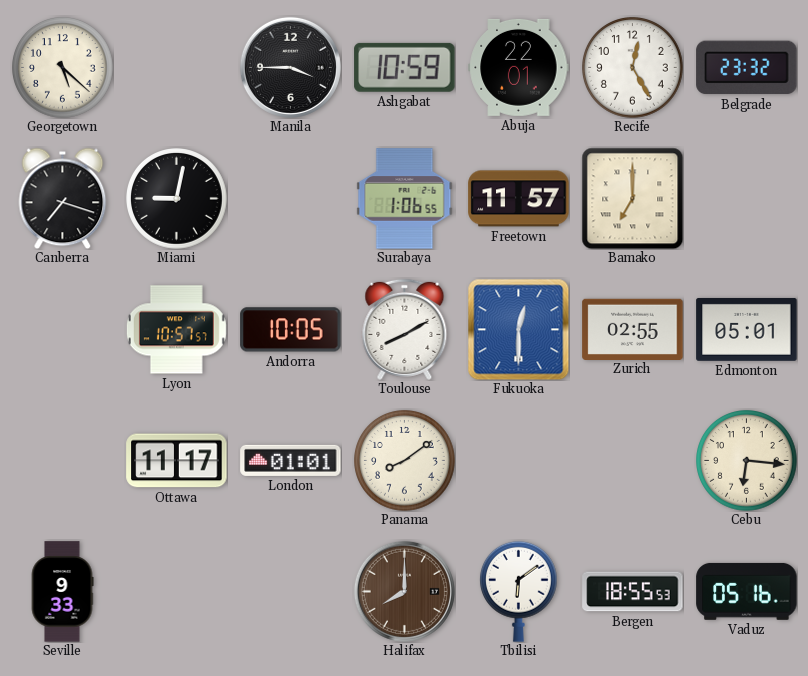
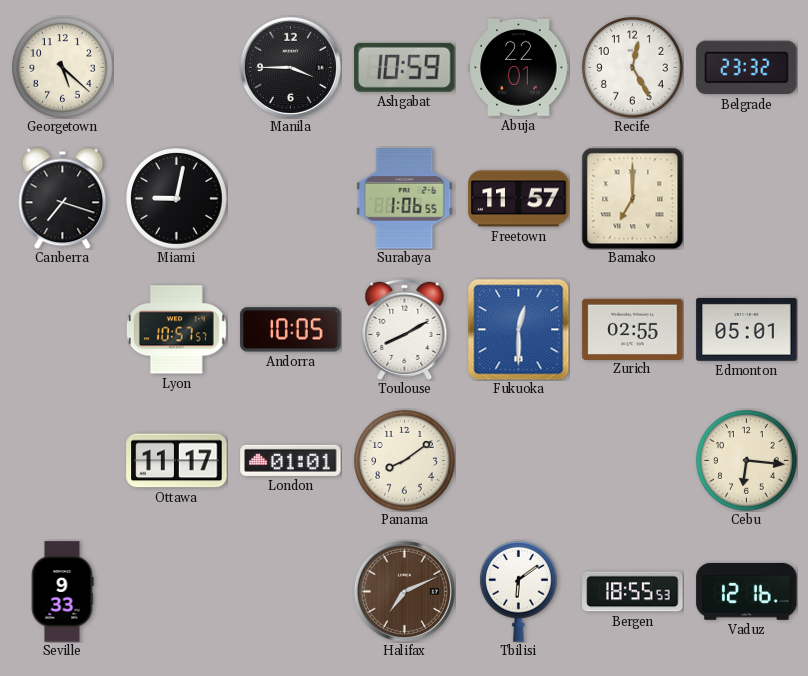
Halifax: 8:00 -> 7:11
Vaduz: 05:16 -> 12:16
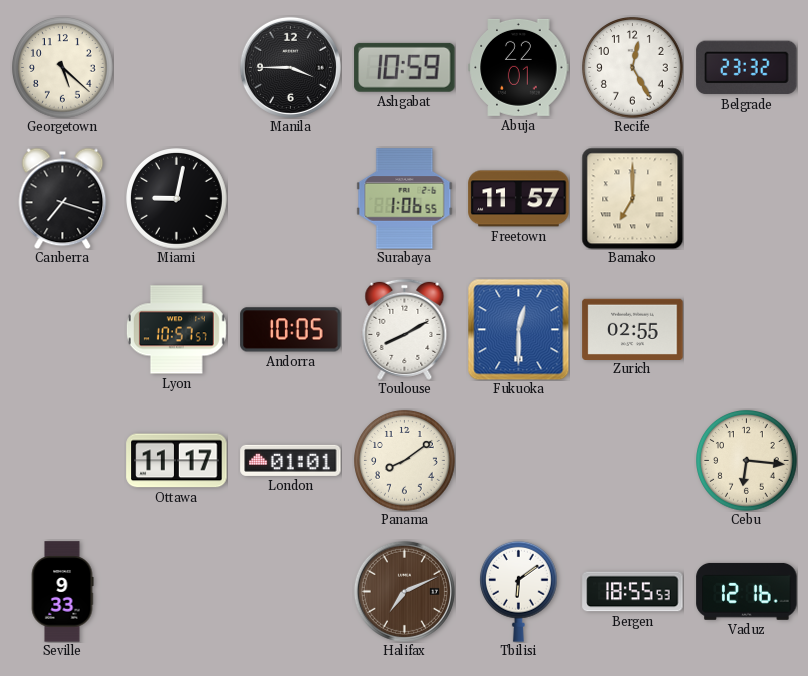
Edmonton: 05:01 -> none
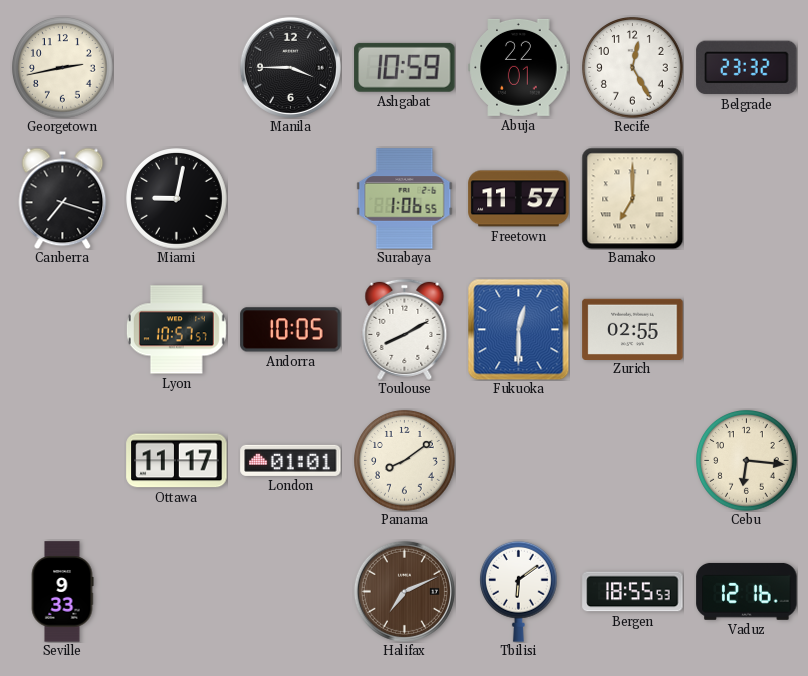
Georgetown: 5:22 -> 2:43
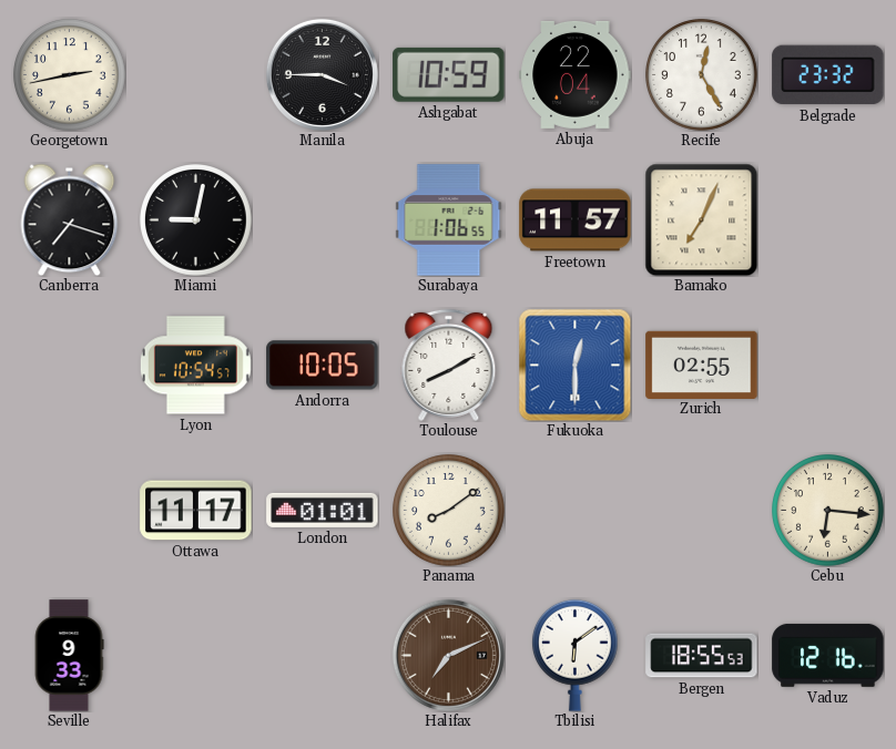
Abuja: 22:01 -> 22:04
Bamako: 7:00 -> 7:04
Lyon: 10:57 -> 10:54
